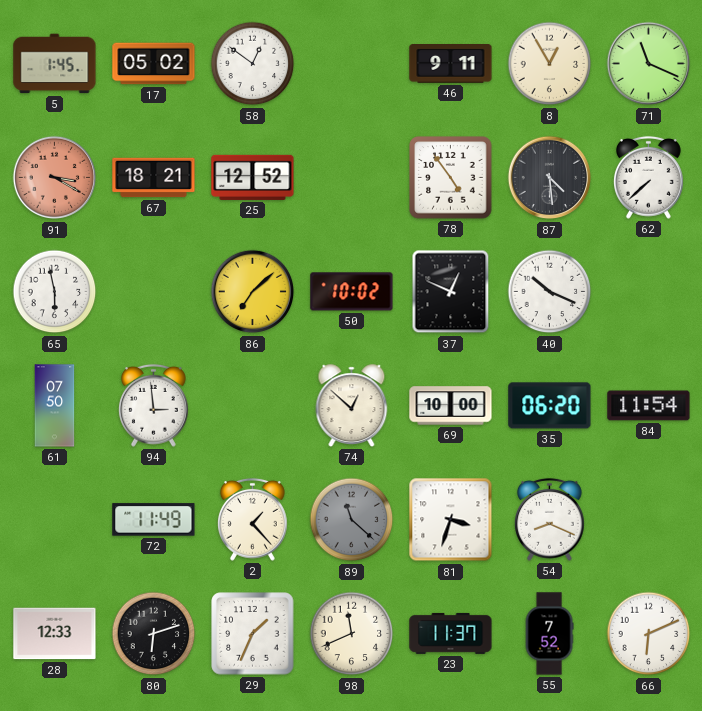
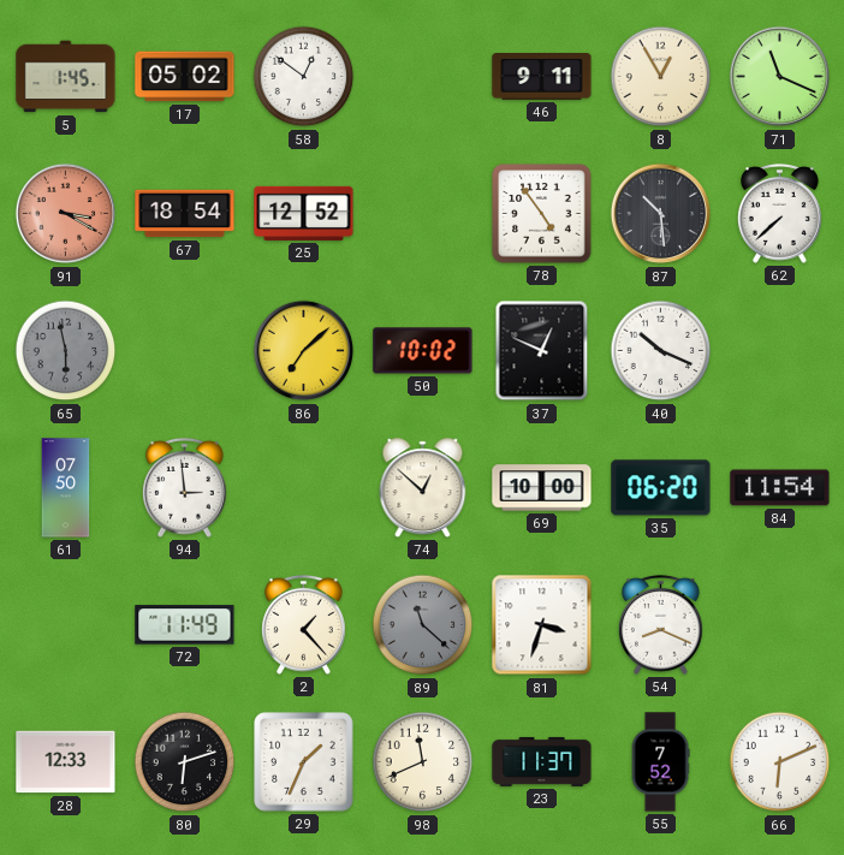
67: 18:21 -> 18:54
87: 4:29 -> 10:29
65 dial: white -> grey
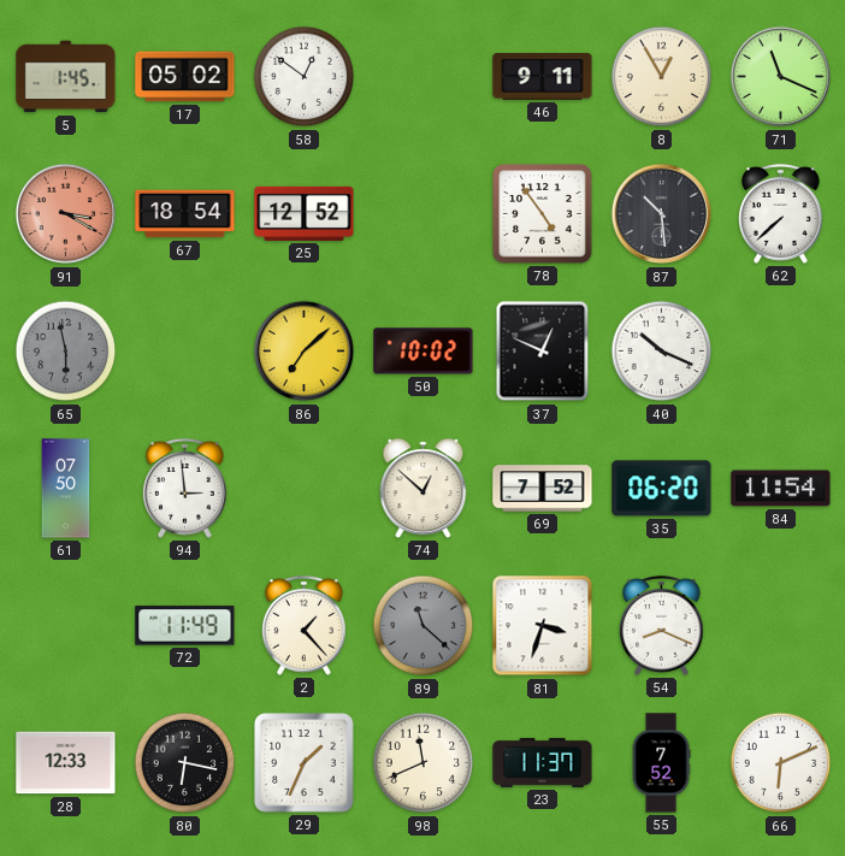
69: 10:00 -> 7:52
80: 6:12 -> 6:17
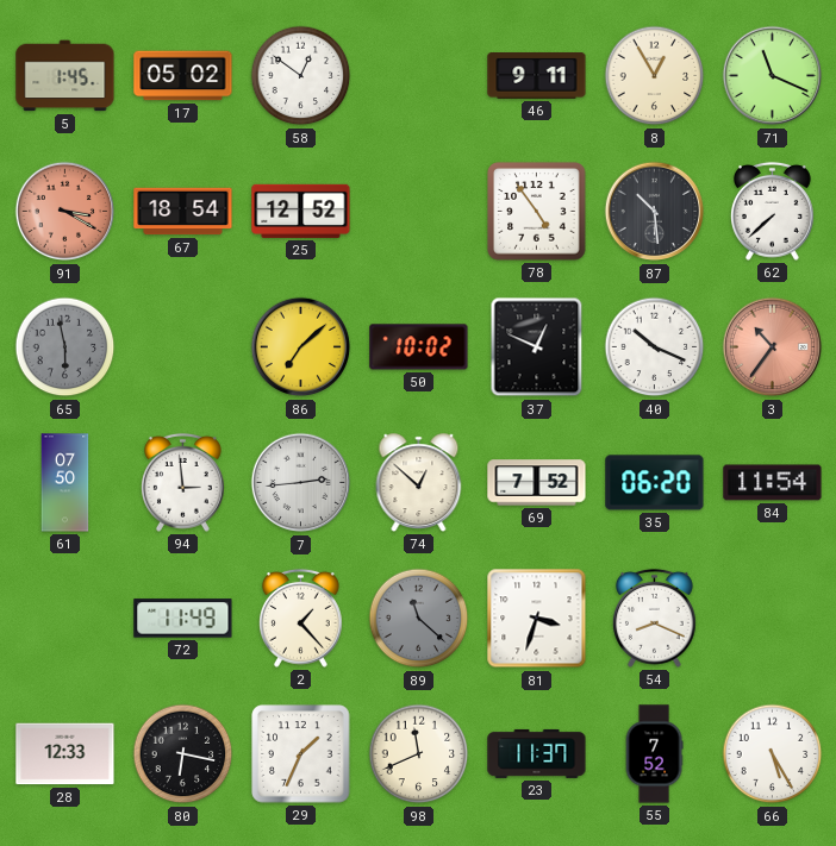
3: none -> 10:36
7: none -> 2:44
66: 6:11 -> 5:25
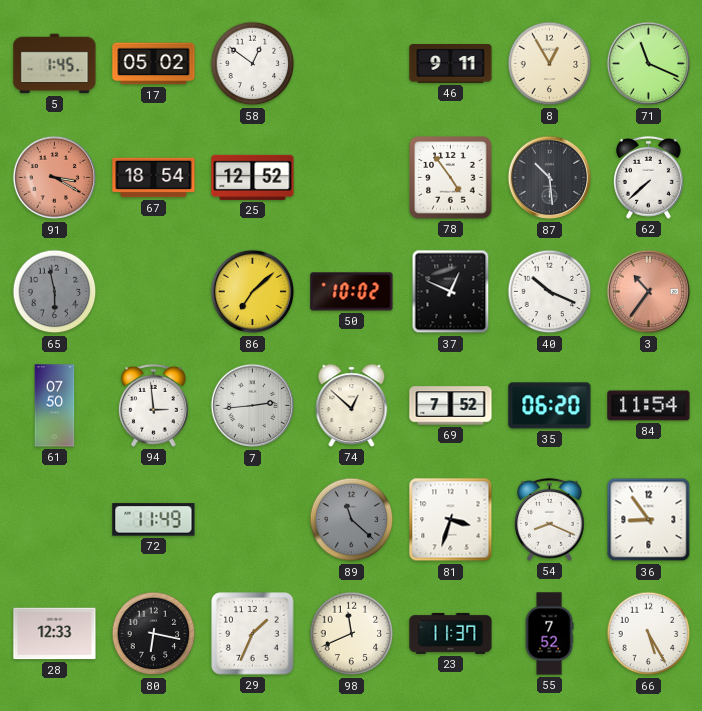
2: 1:23 -> none
36: none -> 8:54
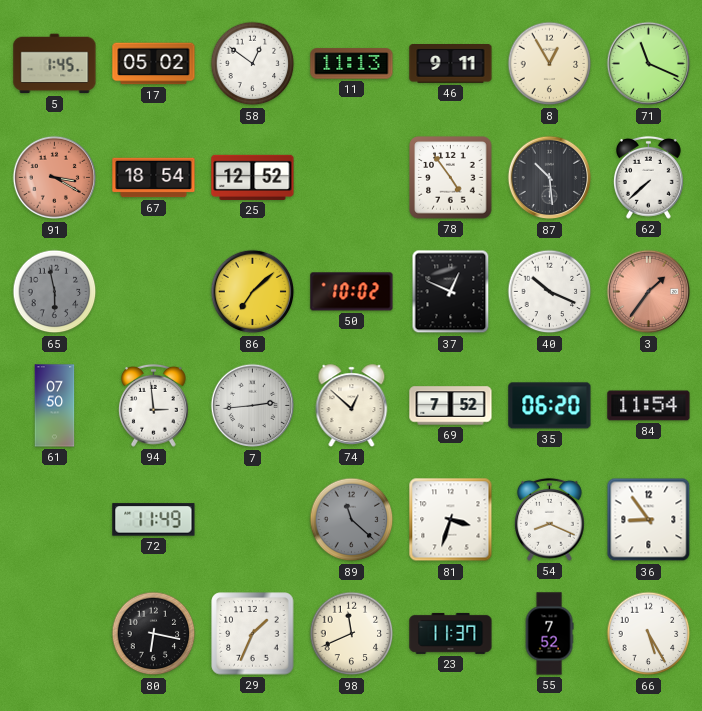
11: none -> 11:13
3: 10:36 -> 1:36
28: 12:33 -> none
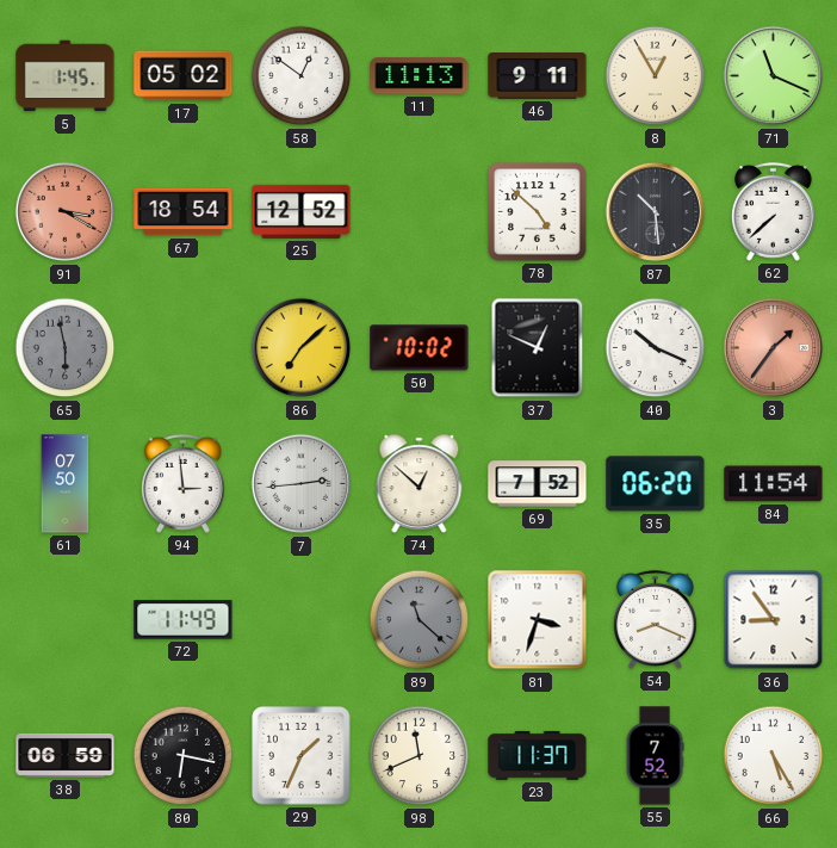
78: 4:54 -> 4:52
38: none -> 06:59
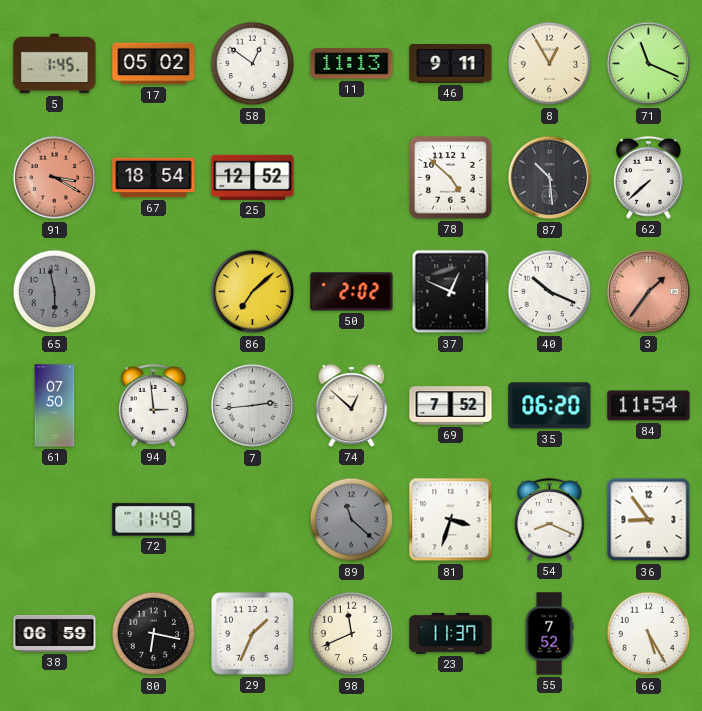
50: 10:02 -> 2:02
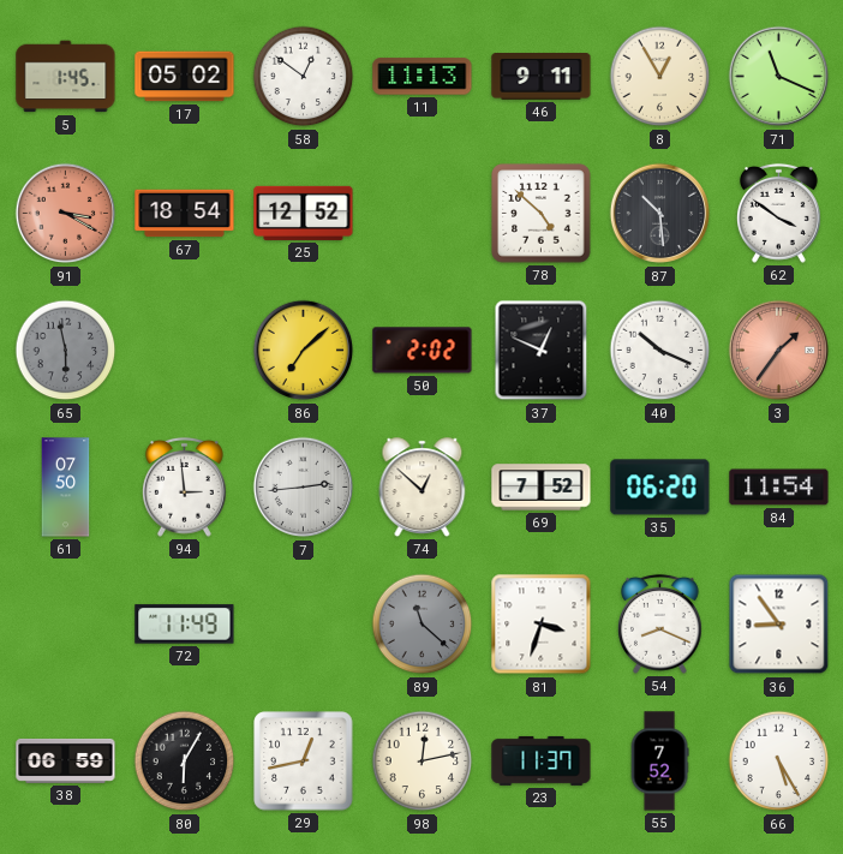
62: 7:38 -> 3:51
80: 6:17 -> 6:05
29: 1:34 -> 12:43
98: 11:41 -> 12:13
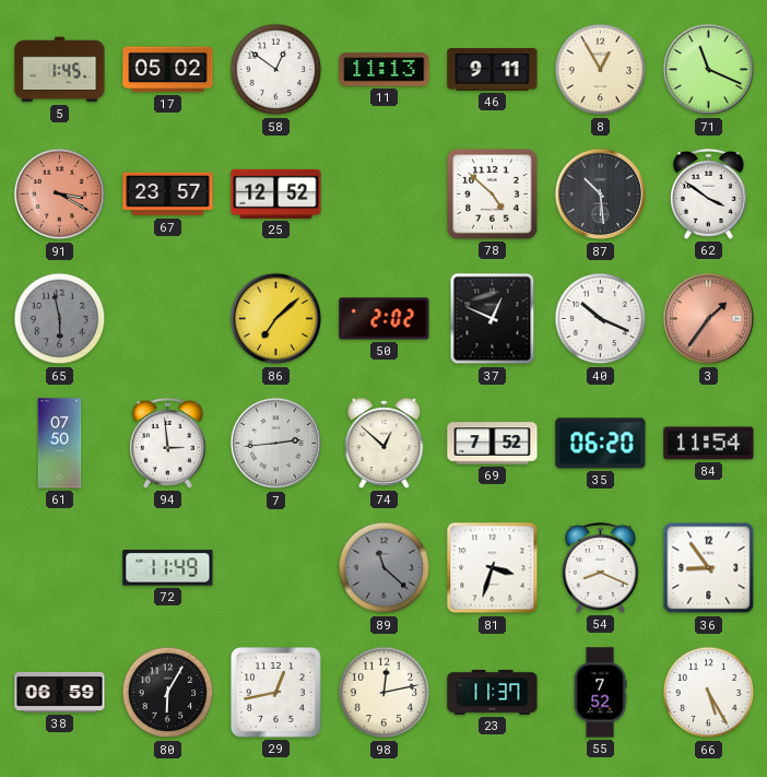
67: 18:54 -> 23:57
